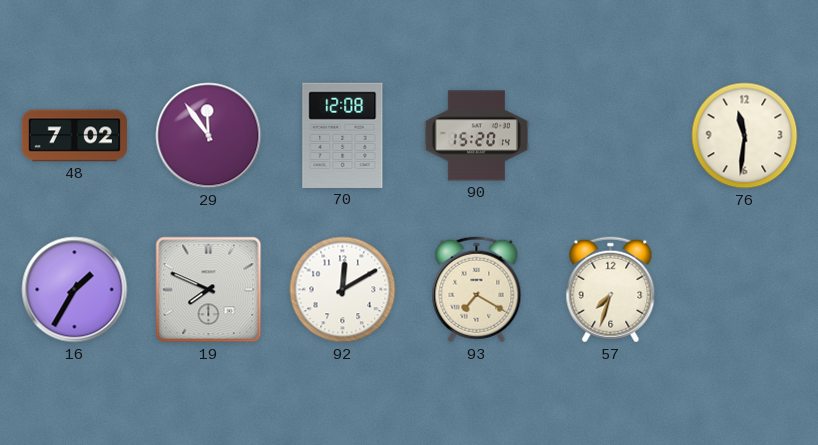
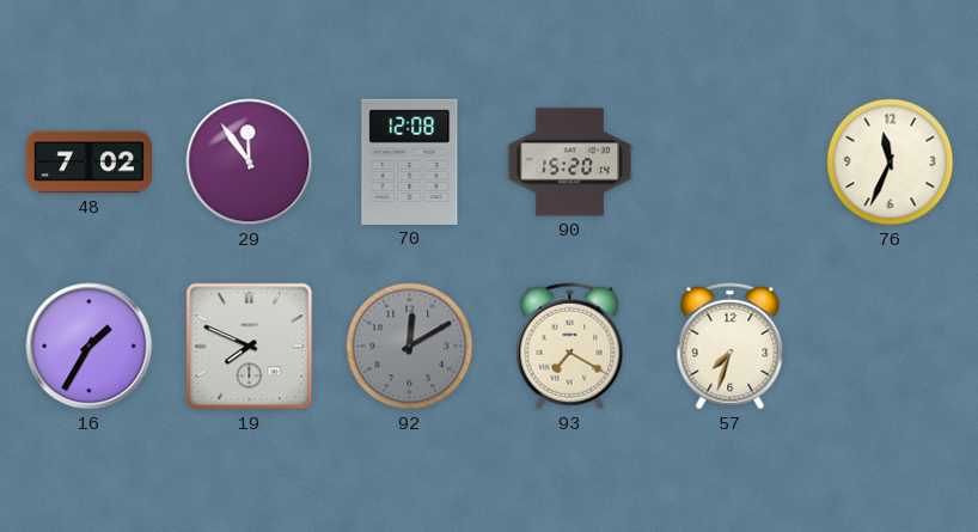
76: 11:31 -> 11:34
92 dial: white -> grey
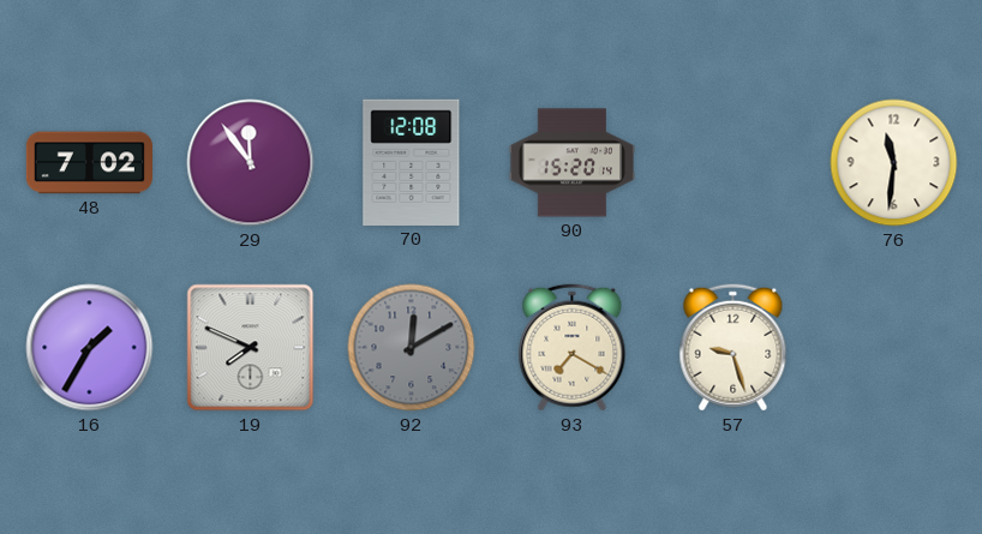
76: 11:34 -> 11:31
57: 7:33 -> 9:27
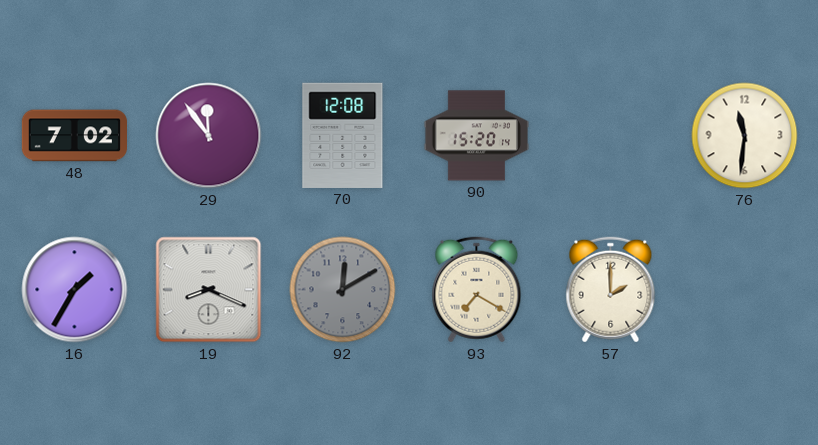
19: 7:49 -> 8:19
57: 9:27 -> 2:00
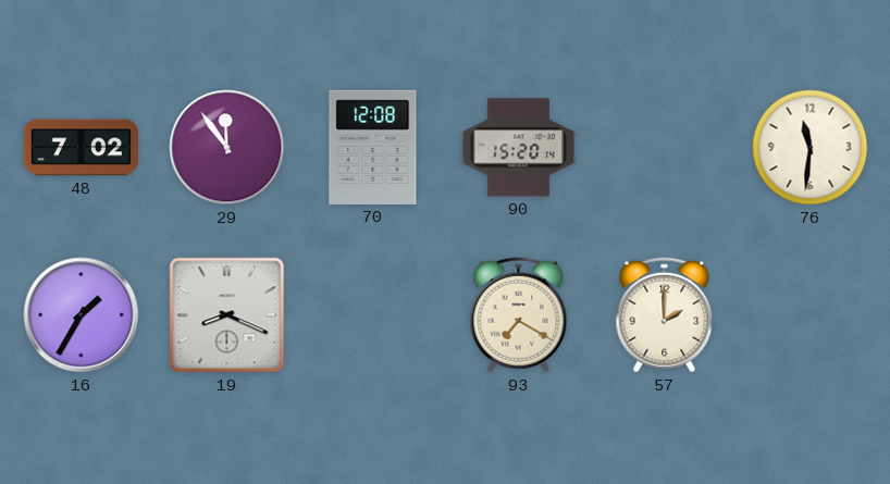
92: 12:10 -> none
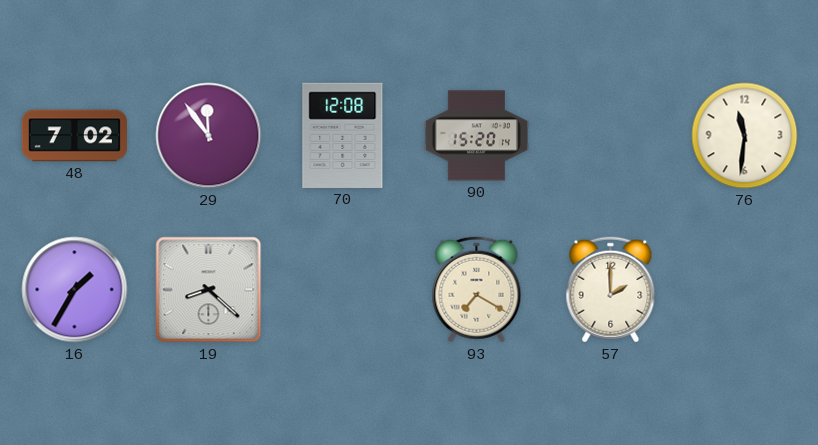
19: 8:19 -> 8:22
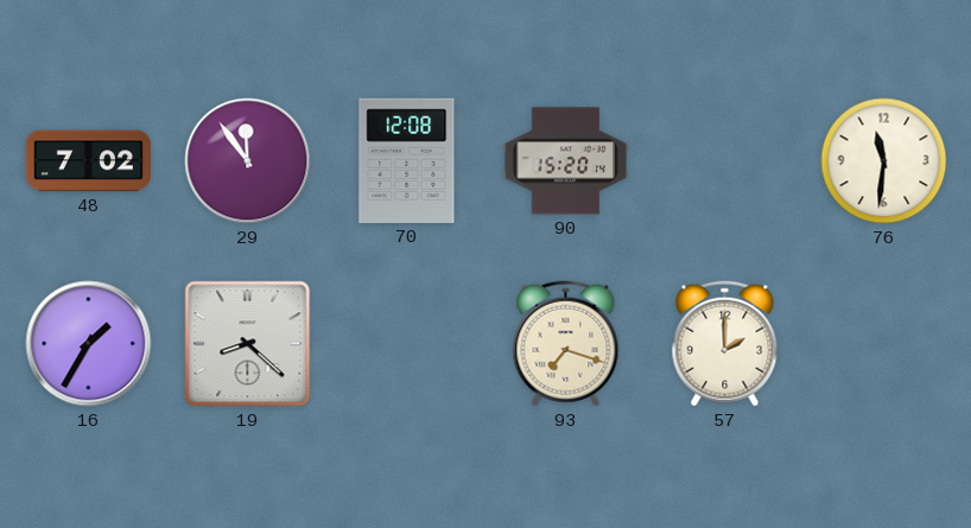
93: 7:20 -> 7:18
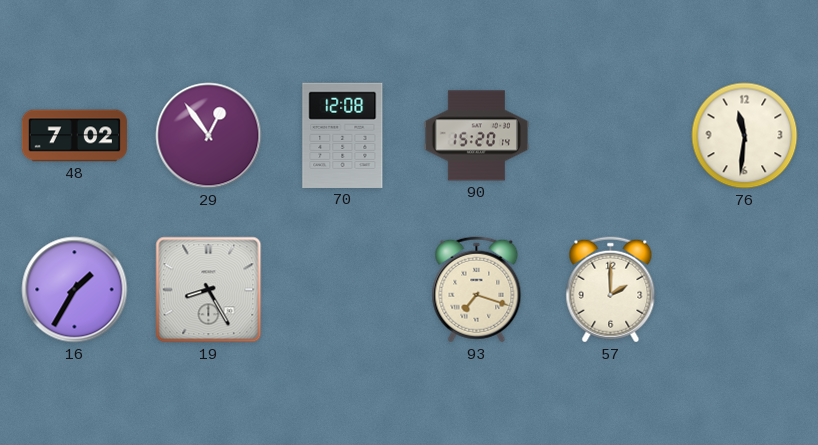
29: 11:54 -> 12:54
19: 8:22 -> 8:25
